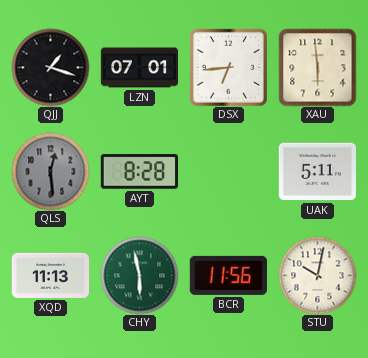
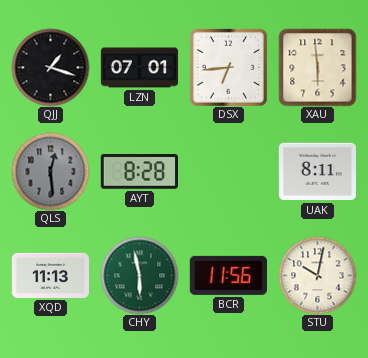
UAK: 5:11 -> 8:11
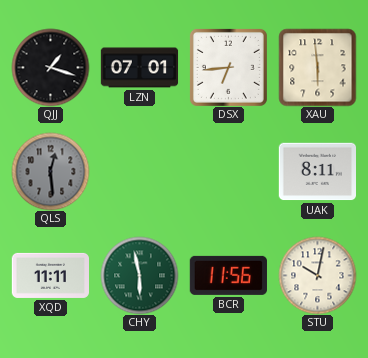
AYT: 8:28 -> none
XQD: 11:13 -> 11:11
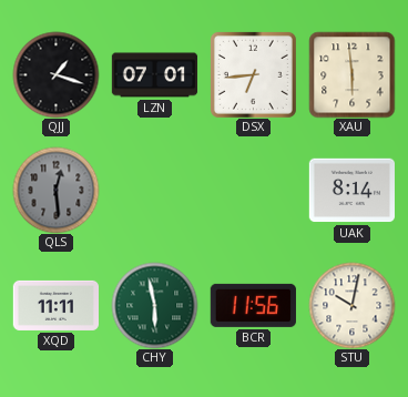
UAK: 8:11 -> 8:14
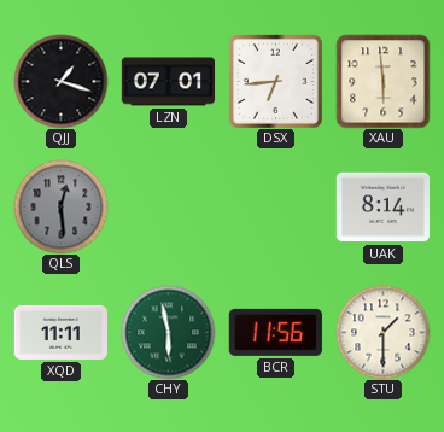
STU: 10:02 -> 1:30
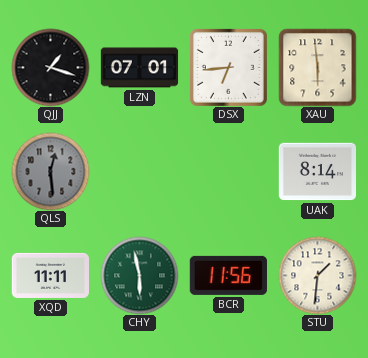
STU: 1:30 -> 1:31
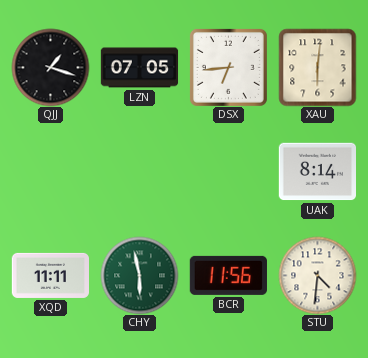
LZN: 07:01 -> 07:05
XAU: 5:59 -> 6:01
QLS: 12:29 -> none
STU: 1:31 -> 4:31
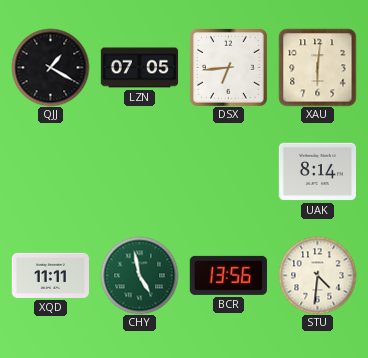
QJJ: 1:18 -> 1:20
CHY: 5:58 -> 4:58
BCR: 11:56 -> 13:56
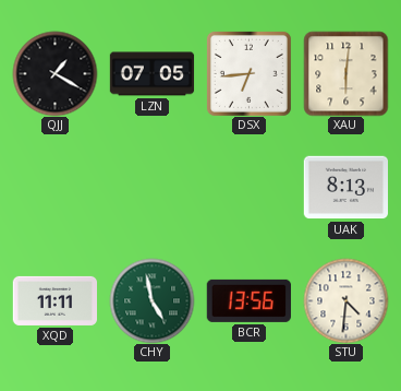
UAK: 8:14 -> 8:13
